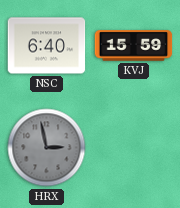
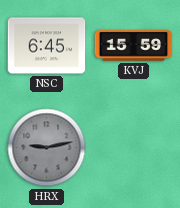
NSC: 6:40 -> 6:45
HRX: 2:58 -> 9:13
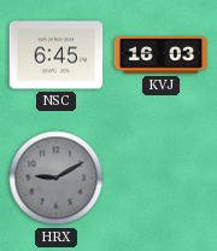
KVJ: 15:59 -> 16:03
HRX: 9:13 -> 9:10
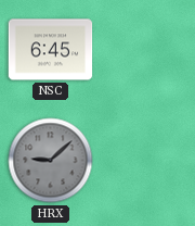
KVJ: 16:03 -> none
HRX: 9:10 -> 9:08
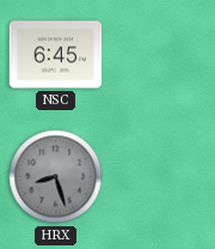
HRX: 9:08 -> 8:27
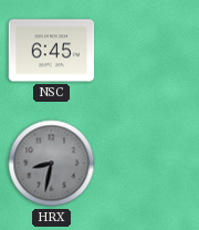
HRX: 8:27 -> 8:32
